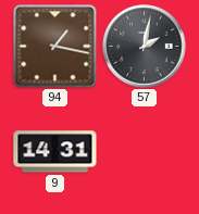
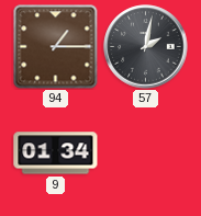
94: 1:17 -> 1:15
9: 14:31 -> 01:34
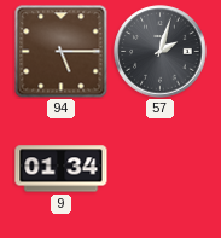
94: 1:15 -> 5:15
57: 2:02 -> 2:03
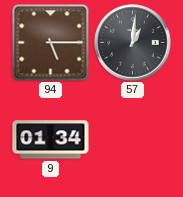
57: 2:03 -> 1:01
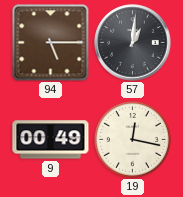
9: 01:34 -> 00:49
19: none -> 12:17
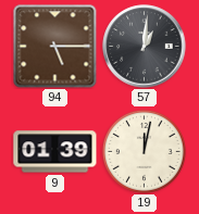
9: 00:49 -> 01:39
19: 12:17 -> 12:02
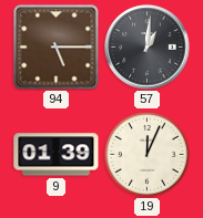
19: 12:02 -> 12:04
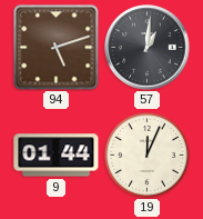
94: 5:15 -> 5:12
9: 01:39 -> 01:44
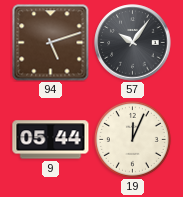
57: 1:01 -> 10:06
9: 01:44 -> 05:44
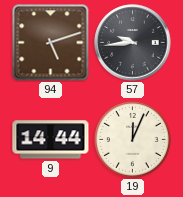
57: 10:06 -> 9:44
9: 05:44 -> 14:44
